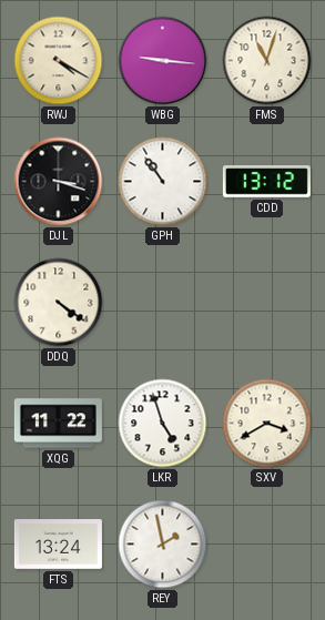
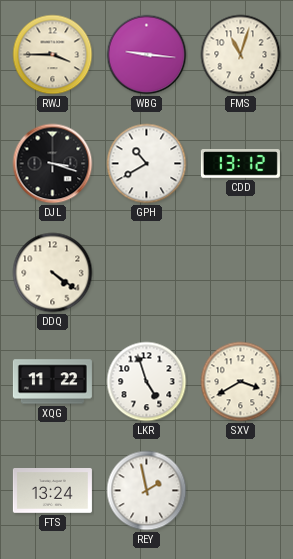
RWJ: 4:20 -> 3:45
GPH: 10:54 -> 10:40
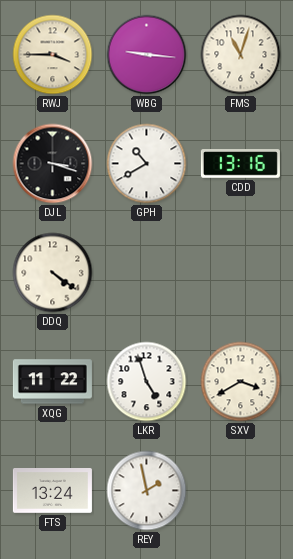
CDD: 13:12 -> 13:16
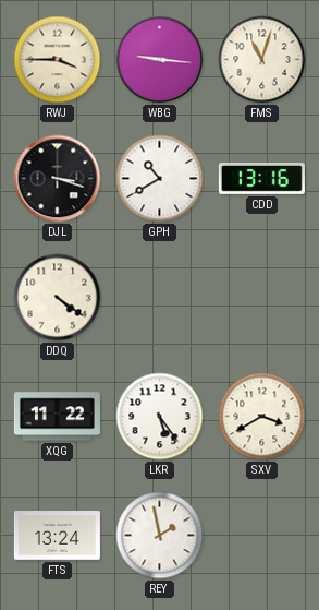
LKR: 4:57 -> 5:24
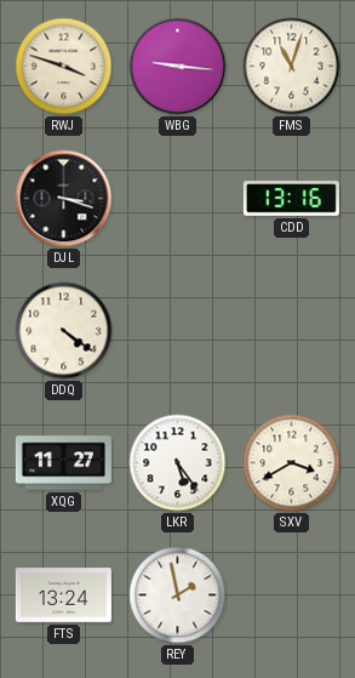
RWJ: 3:45 -> 3:48
GPH: 10:40 -> none
XQG: 11:22 -> 11:27
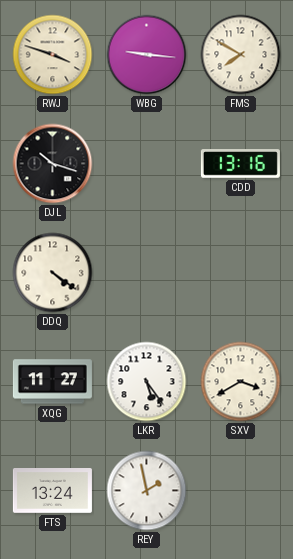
FMS: 11:03 -> 7:50
DJL: 3:18 -> 10:18
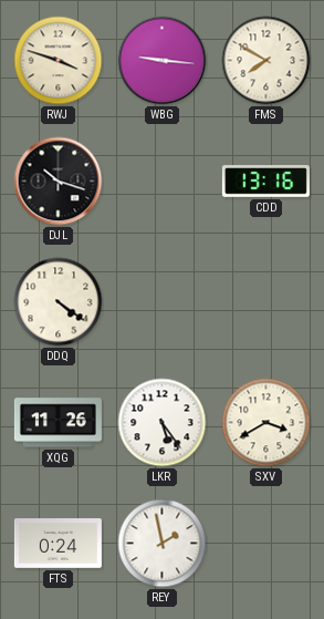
XQG: 11:27 -> 11:26
FTS: 13:24 -> 0:24
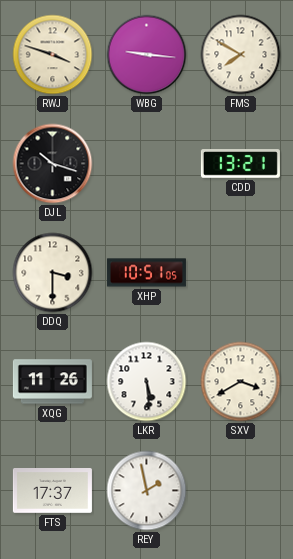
CDD: 13:16 -> 13:21
DDQ: 4:21 -> 3:30
XHP: none -> 10:51
LKR: 5:24 -> 5:29
FTS: 0:24 -> 17:37
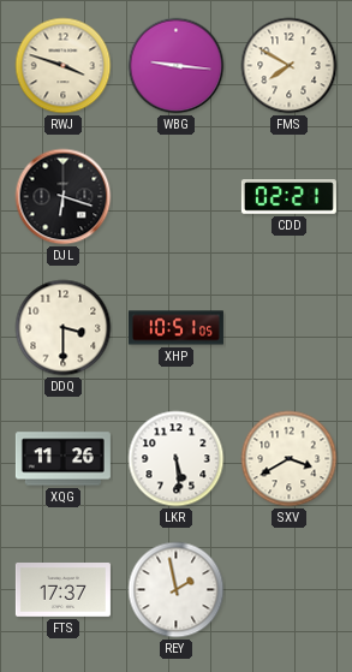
DJL: 10:18 -> 6:18
CDD: 13:21 -> 02:21
